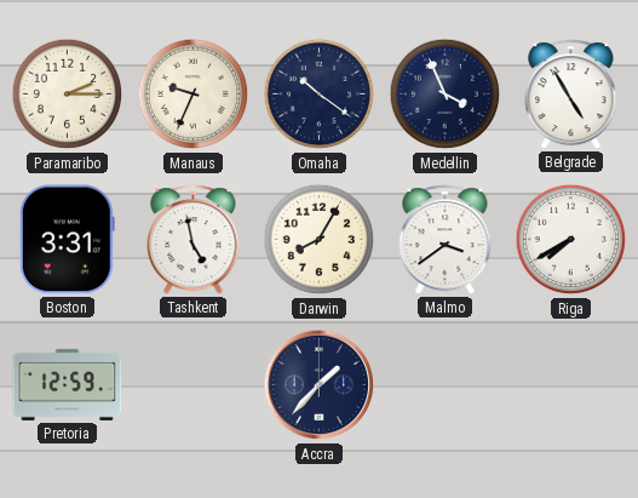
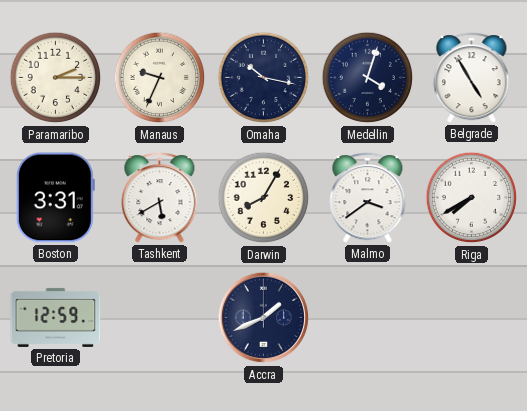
Omaha: 10:21 -> 10:17
Medellin: 3:56 -> 4:03
Tashkent: 4:58 -> 5:40
Accra: 1:37 -> 1:41
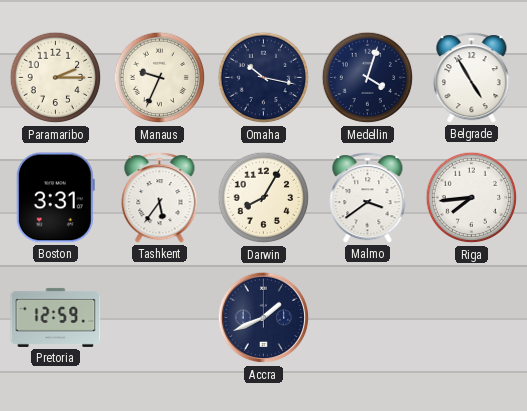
Tashkent: 5:40 -> 5:36
Riga: 7:40 -> 7:44
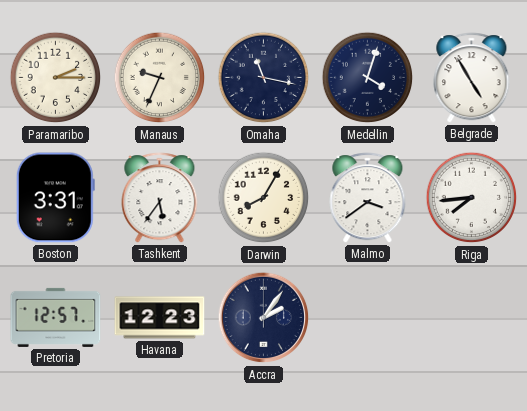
Omaha: 10:17 -> 11:17
Pretoria: 12:59 -> 12:57
Havana: none -> 12:23
Accra: 1:41 -> 2:06
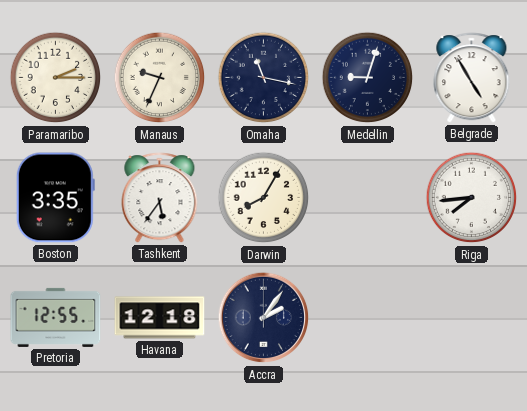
Medellin: 4:03 -> 9:03
Boston: 3:31 -> 3:35
Malmo: 3:39 -> none
Pretoria: 12:57 -> 12:55
Havana: 12:23 -> 12:18
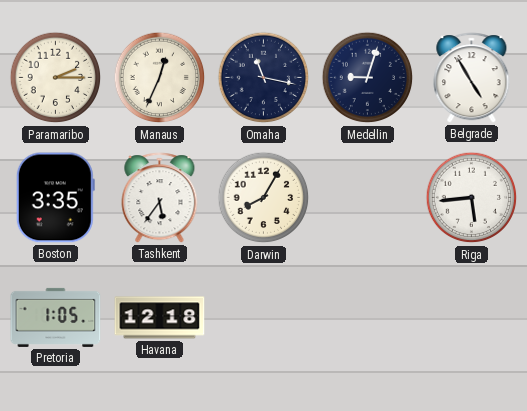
Manaus: 9:34 -> 12:34
Riga: 7:44 -> 5:44
Pretoria: 12:55 -> 1:05
Accra: 2:06 -> none
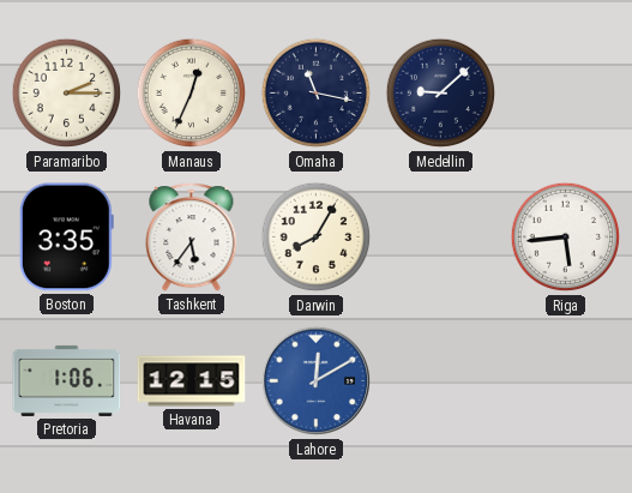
Medellin: 9:03 -> 9:08
Belgrade: 4:55 -> none
Pretoria: 1:05 -> 1:06
Havana: 12:18 -> 12:15
Lahore: none -> 12:10
